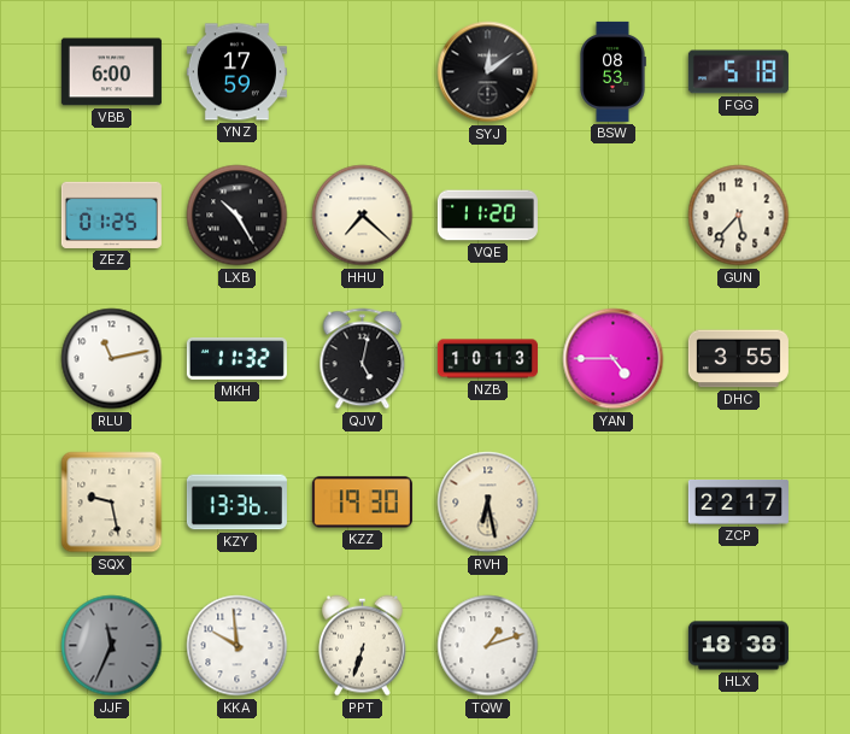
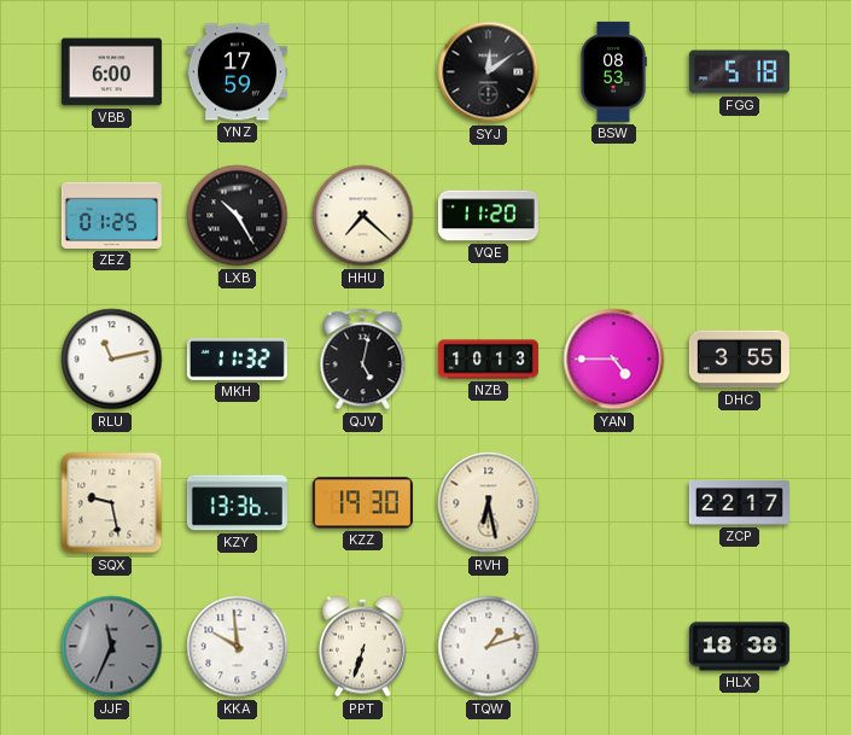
GUN: 5:37 -> none
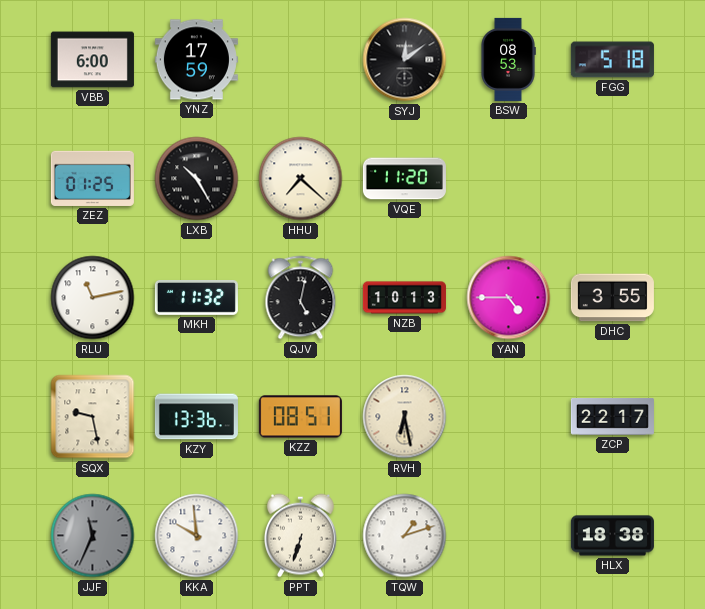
KZZ: 19:30 -> 08:51
